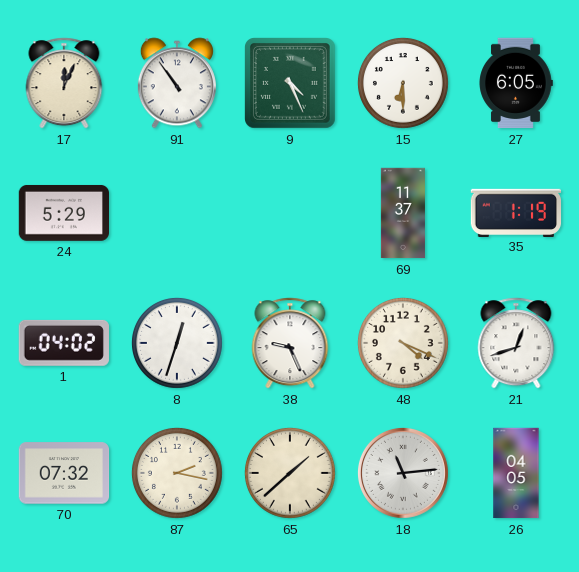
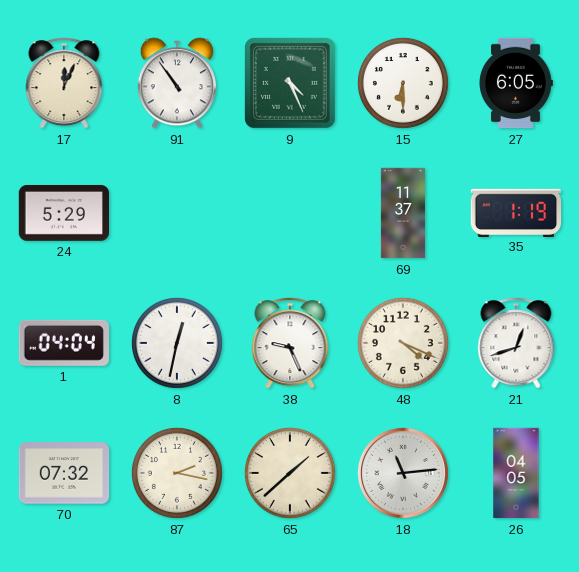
1: 04:02 -> 04:04
8: 12:33 -> 12:32
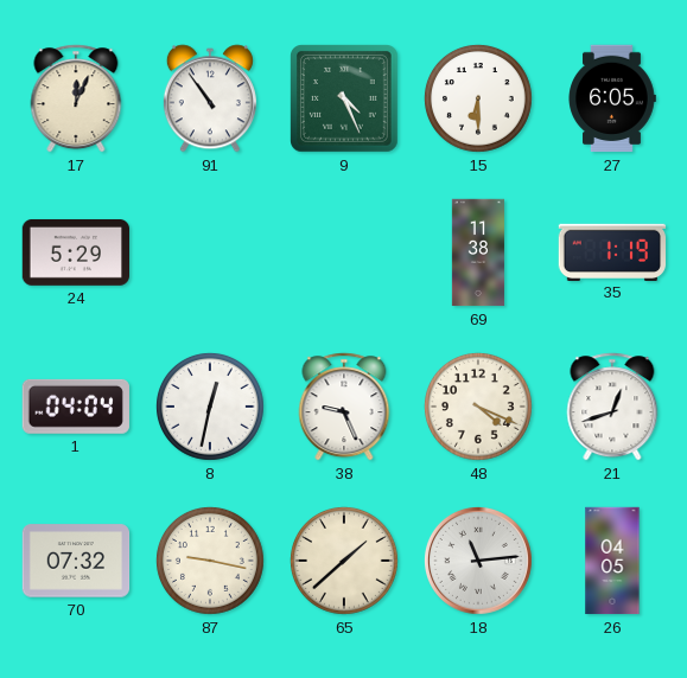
69: 11:37 -> 11:38
87: 2:17 -> 9:17
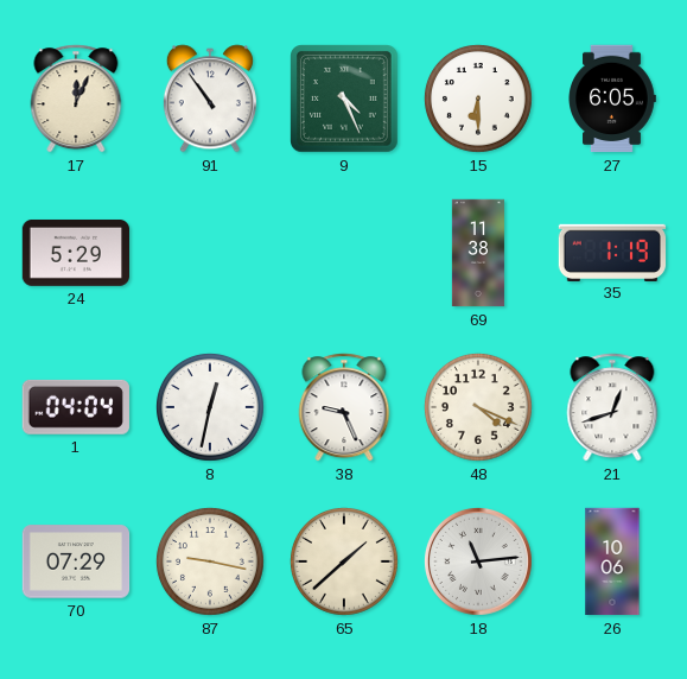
70: 07:32 -> 07:29
26: 04:05 -> 10:06
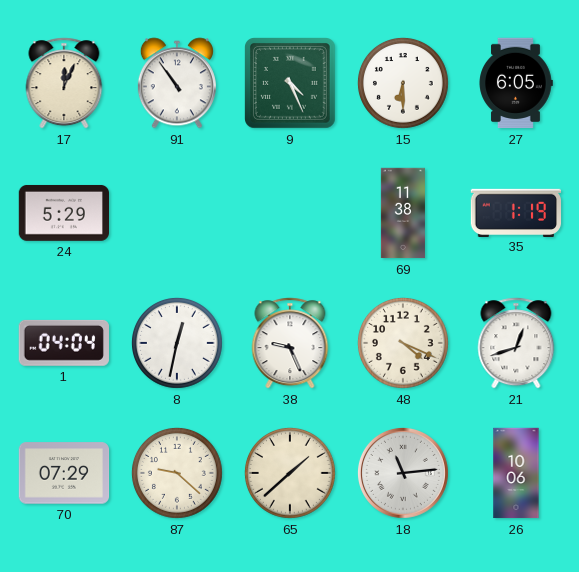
87: 9:17 -> 9:22
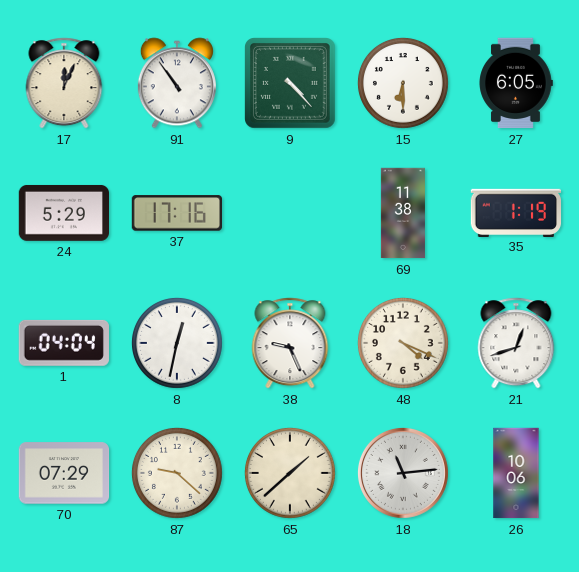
9: 4:26 -> 4:23
37: none -> 17:16
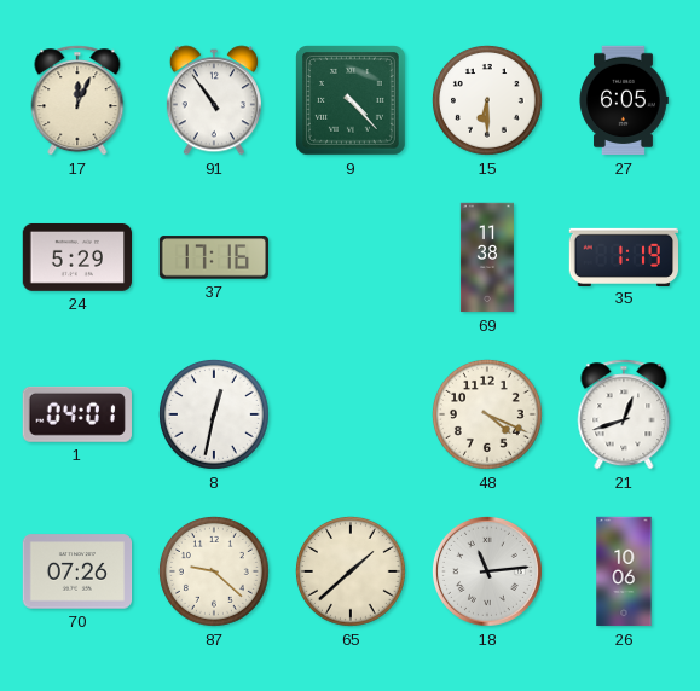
1: 04:04 -> 04:01
38: 9:26 -> none
70: 07:29 -> 07:26
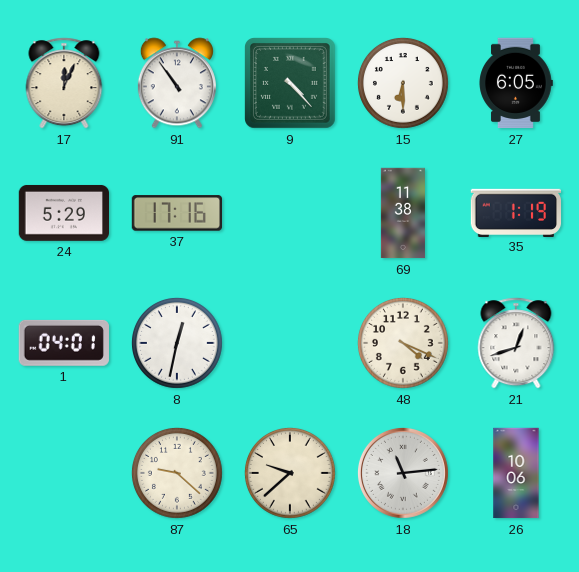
70: 07:26 -> none
65: 1:38 -> 9:38
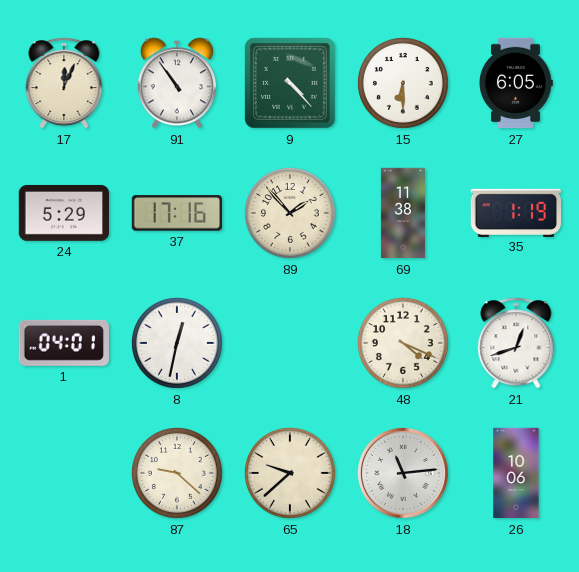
89: none -> 1:53
